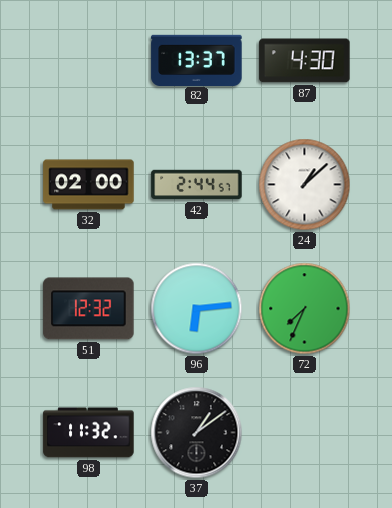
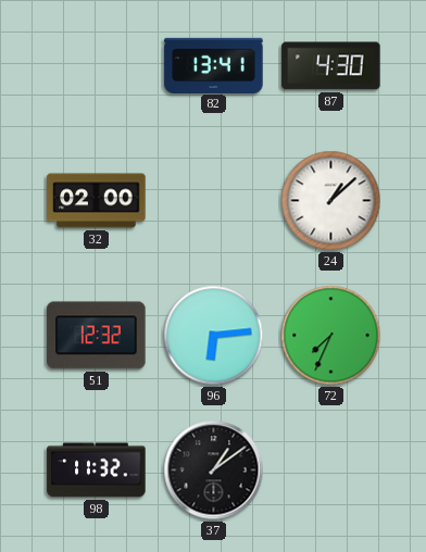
82: 13:37 -> 13:41
42: 2:44 -> none
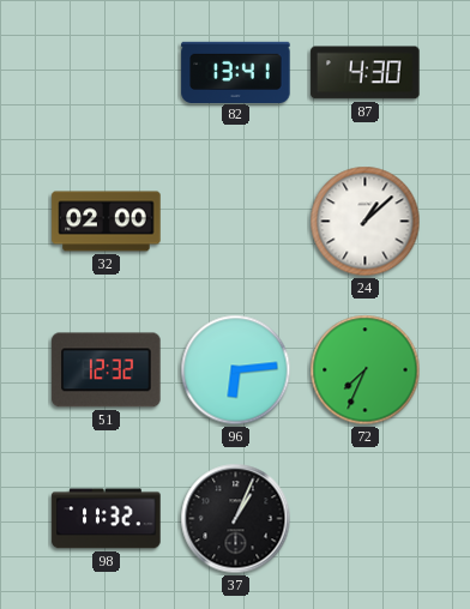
37: 1:09 -> 1:04
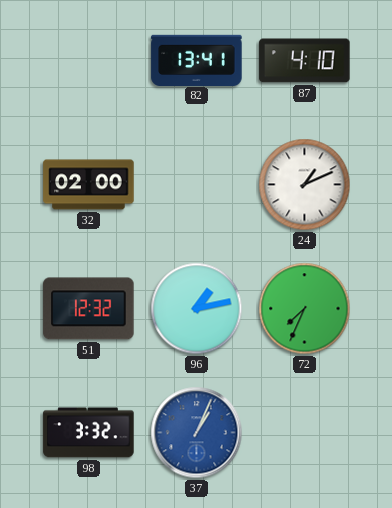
87: 4:30 -> 4:10
24: 1:08 -> 1:11
96: 6:14 -> 1:13
98: 11:32 -> 3:32
37 dial: black -> blue
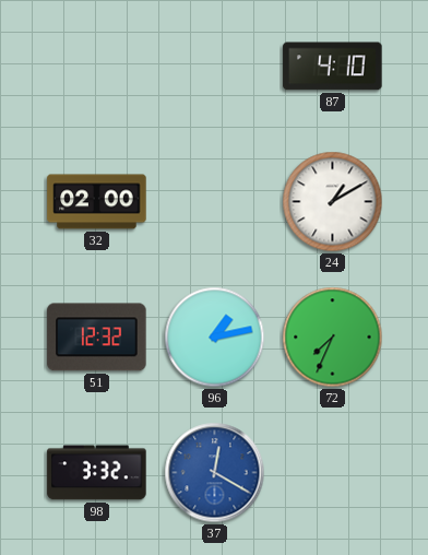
82: 13:41 -> none
24: 1:11 -> 1:10
37: 1:04 -> 12:20
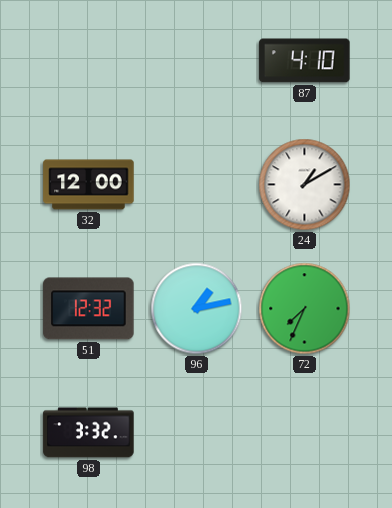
32: 02:00 -> 12:00
37: 12:20 -> none
